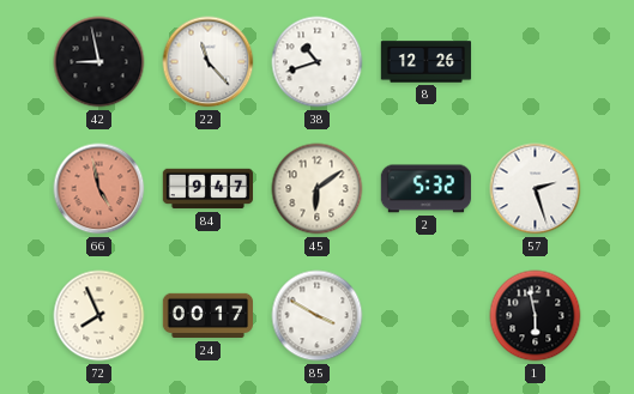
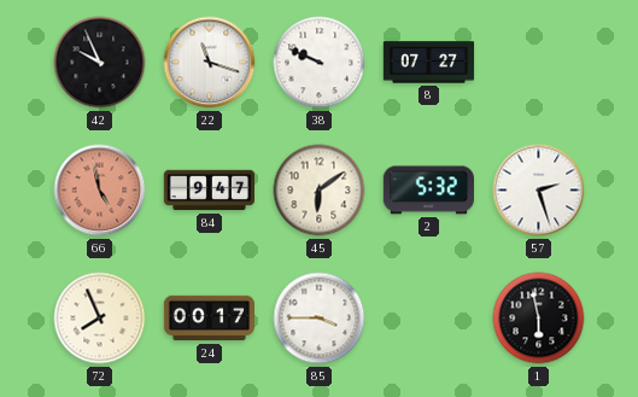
42: 8:58 -> 9:56
22: 11:23 -> 11:18
38: 10:42 -> 9:49
8: 12:26 -> 07:27
85: 3:50 -> 3:45
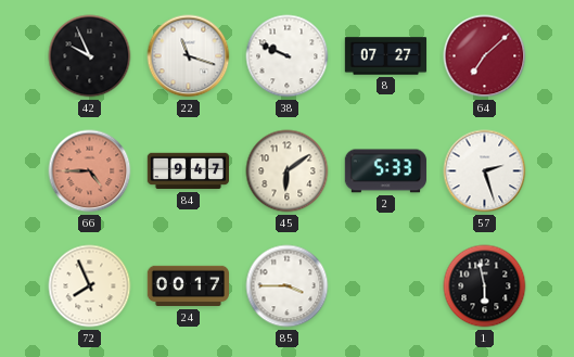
64: none -> 7:08
66: 4:58 -> 4:45
2: 5:32 -> 5:33
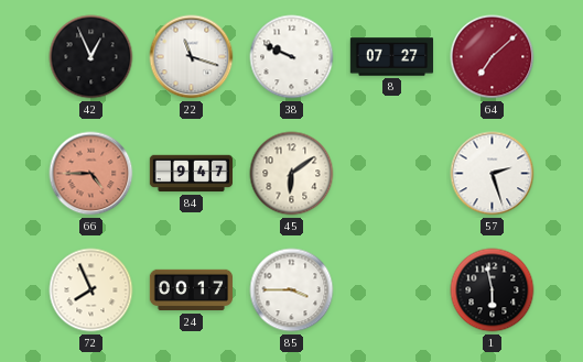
42: 9:56 -> 12:56
2: 5:33 -> none
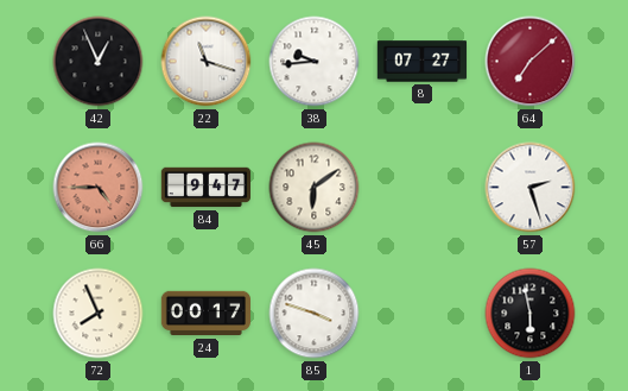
38: 9:49 -> 9:44
85: 3:45 -> 3:48
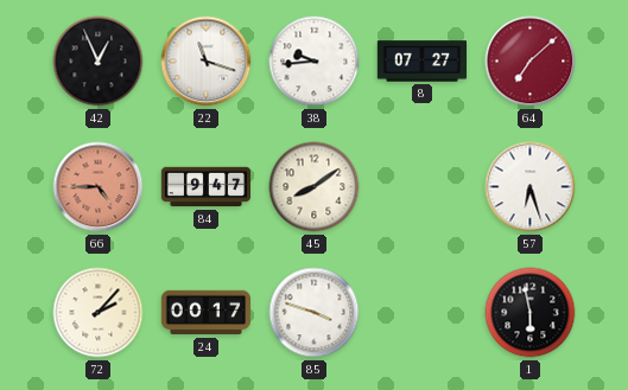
45: 6:09 -> 8:09
57: 2:27 -> 6:27
72: 7:56 -> 2:07
